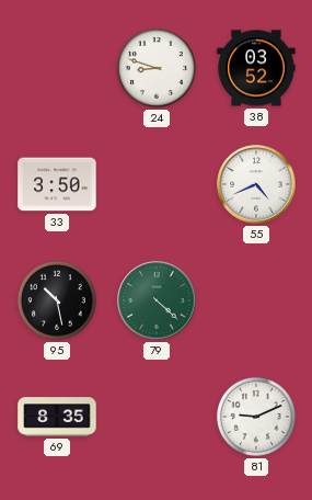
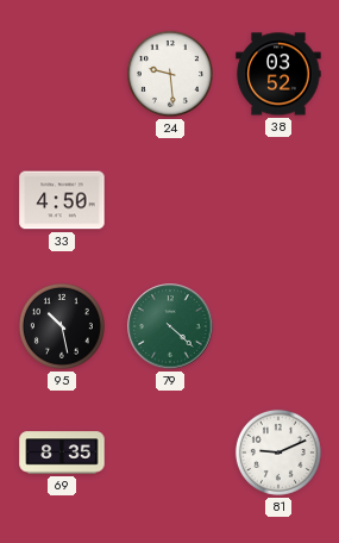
24: 8:48 -> 9:29
33: 3:50 -> 4:50
55: 4:41 -> none
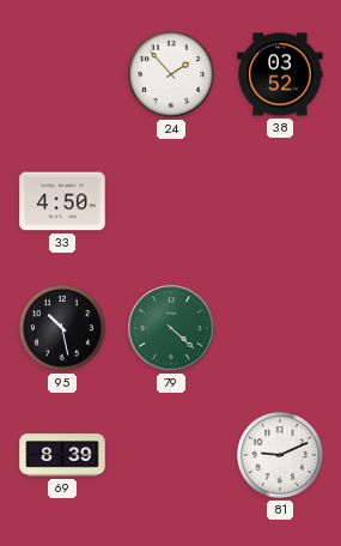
24: 9:29 -> 1:53
69: 8:35 -> 8:39
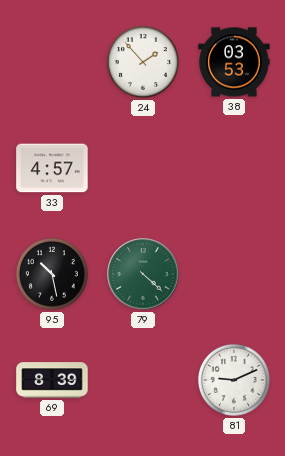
38: 03:52 -> 03:53
33: 4:50 -> 4:57
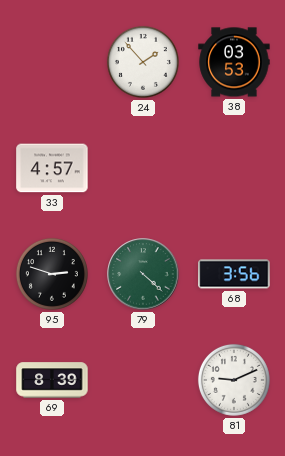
95: 10:28 -> 2:48
68: none -> 3:56
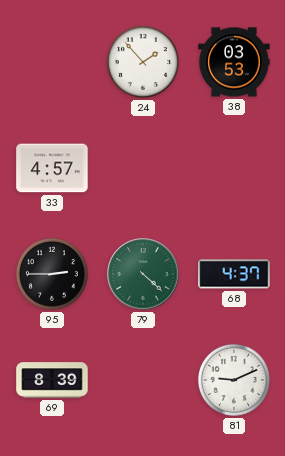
95: 2:48 -> 2:45
68: 3:56 -> 4:37
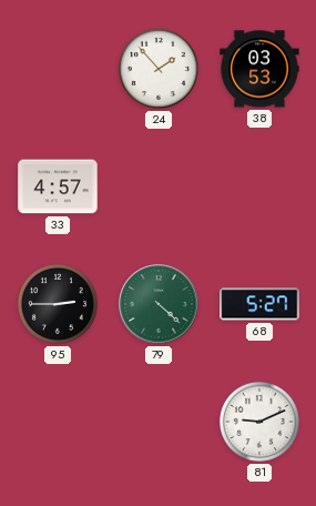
68: 4:37 -> 5:27
69: 8:39 -> none
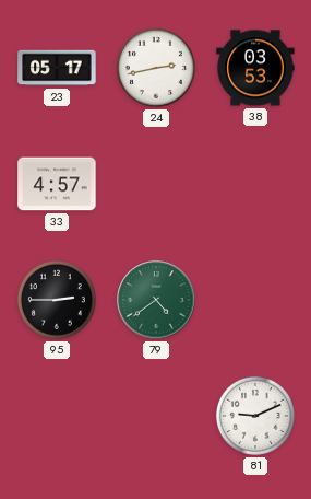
23: none -> 05:17
24: 1:53 -> 2:43
79: 4:22 -> 4:39
68: 5:27 -> none
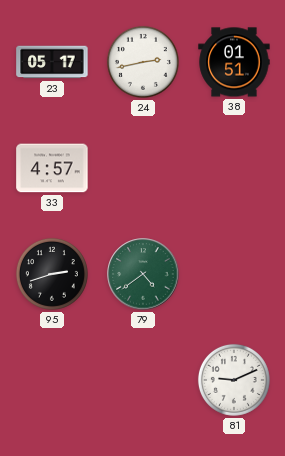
38: 03:53 -> 01:51
95: 2:45 -> 2:42
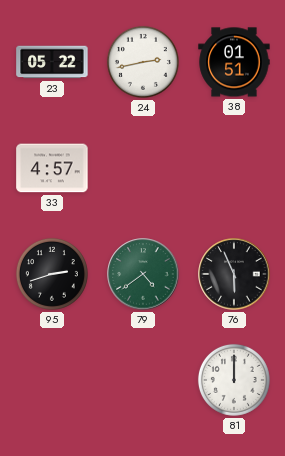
23: 05:17 -> 05:22
76: none -> 5:56
81: 9:11 -> 12:00
